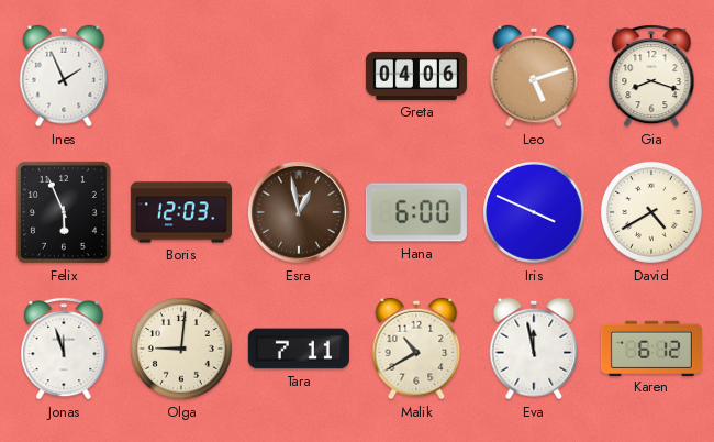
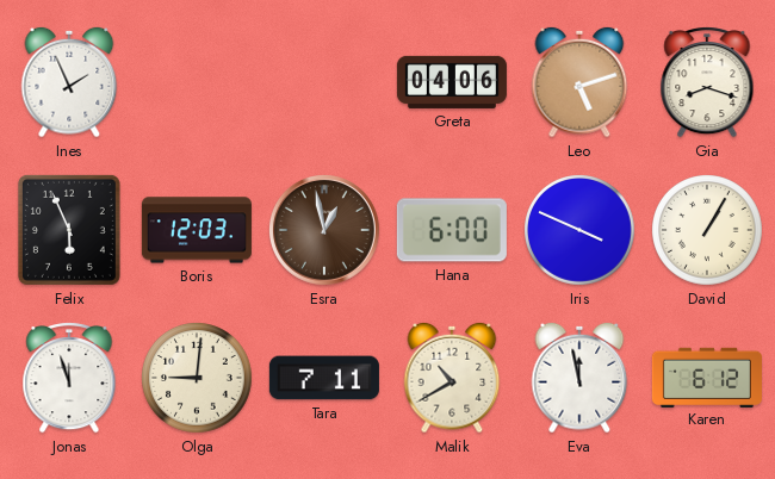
David: 4:40 -> 1:05
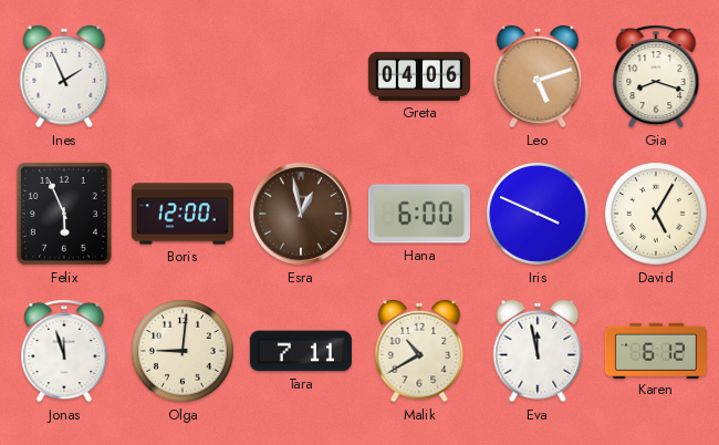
Boris: 12:03 -> 12:00
David: 1:05 -> 5:05
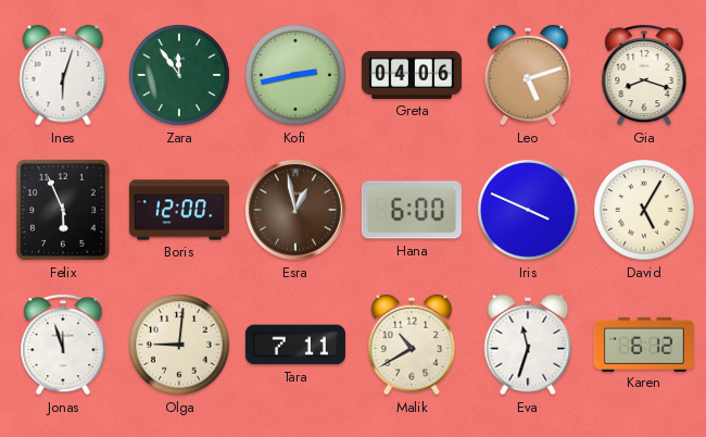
Ines: 1:56 -> 6:03
Zara: none -> 11:54
Kofi: none -> 2:43
Eva: 11:58 -> 11:33
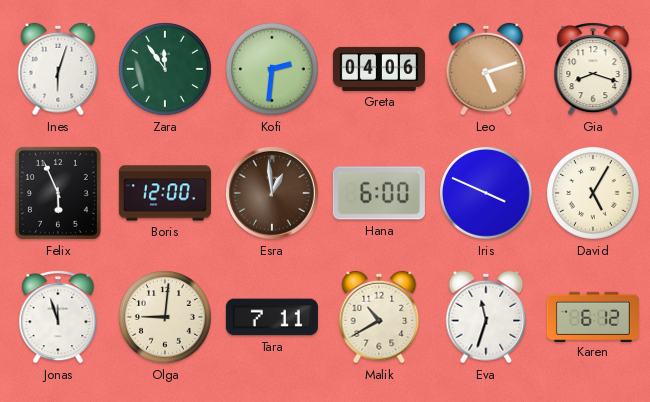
Kofi: 2:43 -> 2:31
Esra: 12:58 -> 12:59
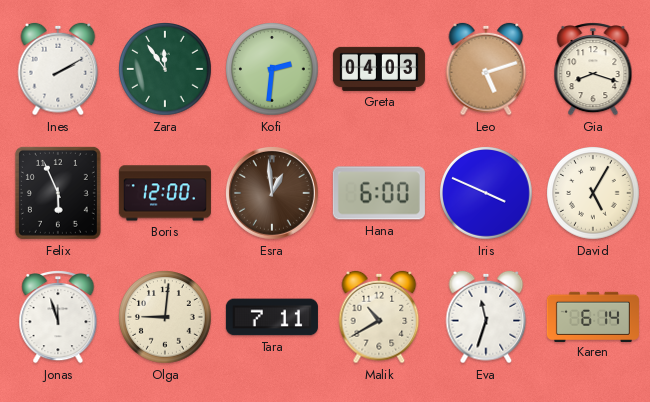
Ines: 6:03 -> 2:10
Greta: 04:06 -> 04:03
Karen: 6:12 -> 6:14
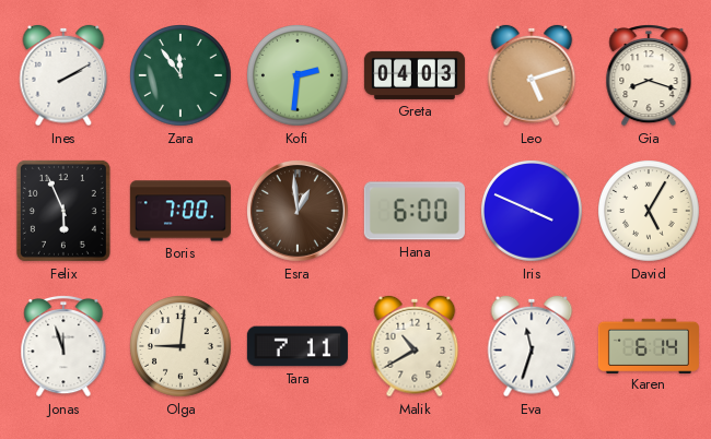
Boris: 12:00 -> 7:00
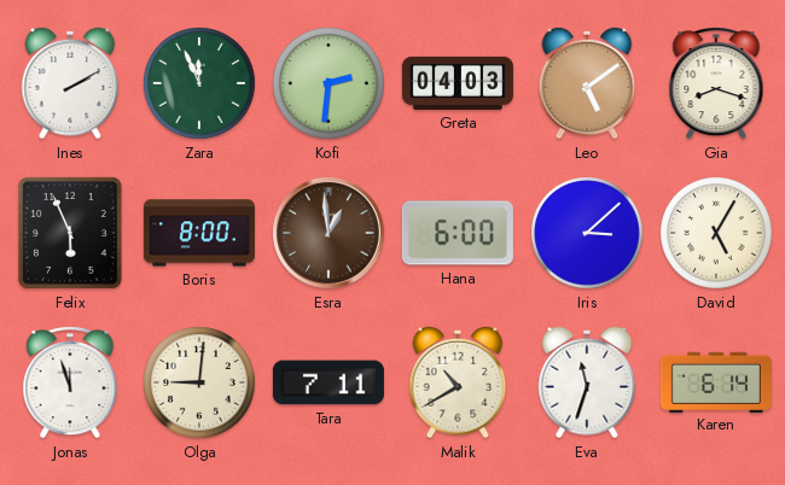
Zara: 11:54 -> 11:56
Leo: 5:12 -> 5:09
Boris: 7:00 -> 8:00
Iris: 3:49 -> 3:08
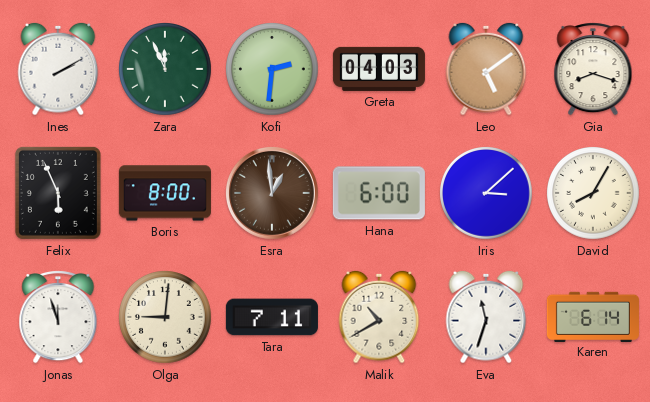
David: 5:05 -> 8:05
